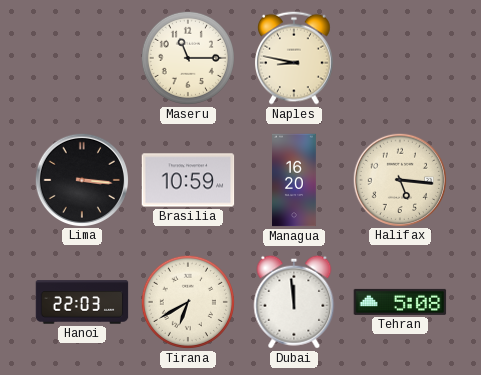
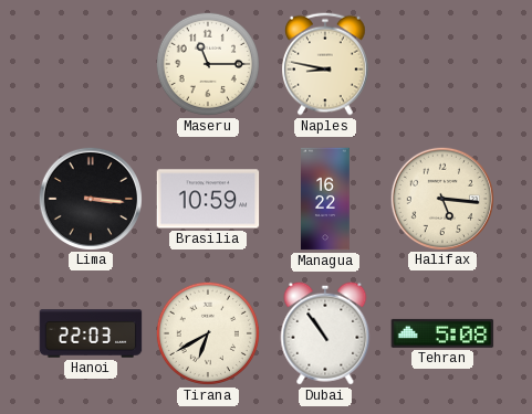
Managua: 16:20 -> 16:22
Dubai: 11:59 -> 10:54
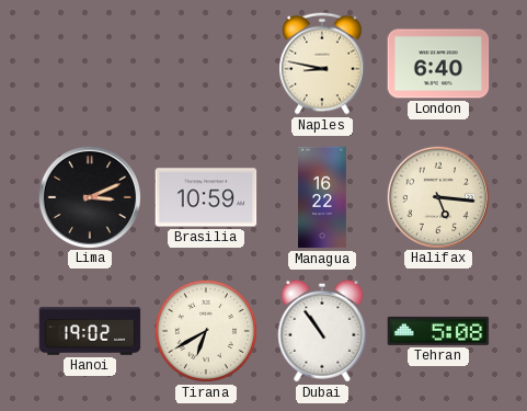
Maseru: 11:15 -> none
London: none -> 6:40
Lima: 3:16 -> 3:11
Hanoi: 22:03 -> 19:02
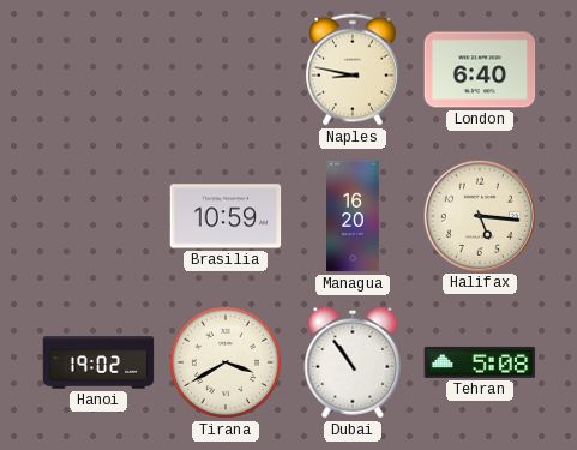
Lima: 3:11 -> none
Managua: 16:22 -> 16:20
Tirana: 6:40 -> 3:40
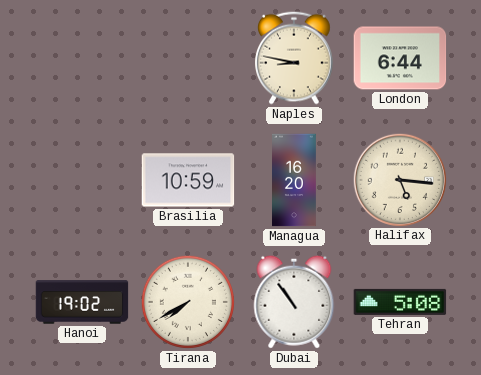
London: 6:40 -> 6:44
Tirana: 3:40 -> 7:40
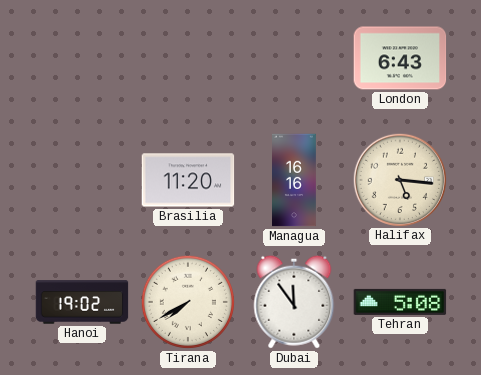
Naples: 8:47 -> none
London: 6:44 -> 6:43
Brasilia: 10:59 -> 11:20
Managua: 16:20 -> 16:16
Dubai: 10:54 -> 11:54
